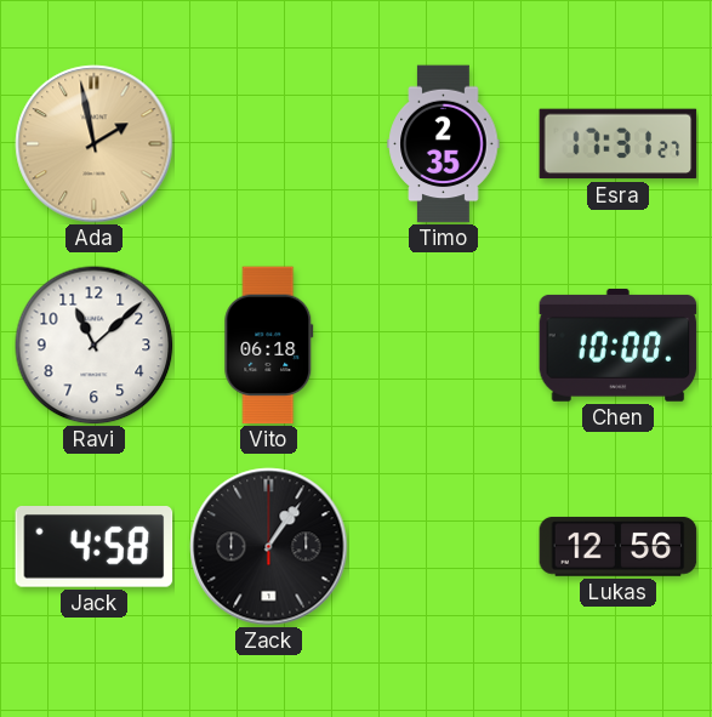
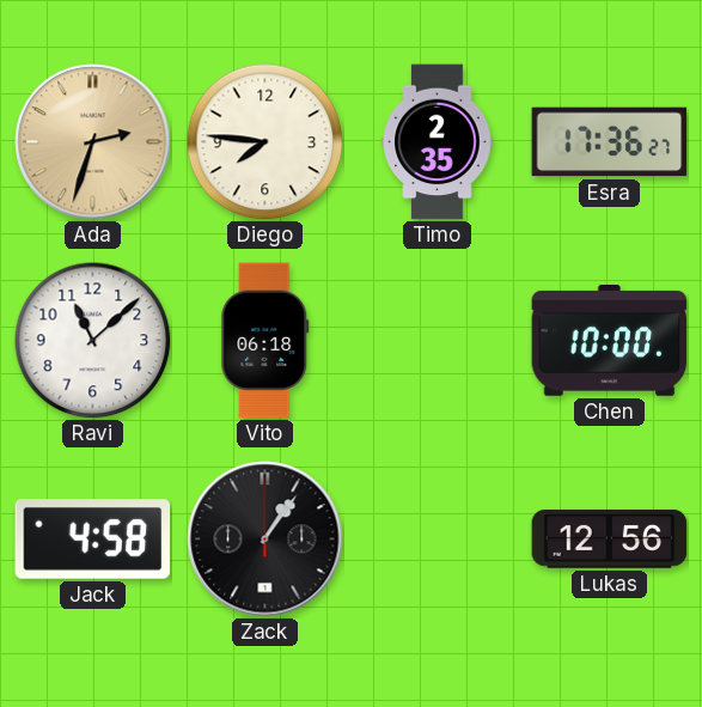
Ada: 1:58 -> 2:33
Diego: none -> 7:46
Esra: 17:31 -> 17:36
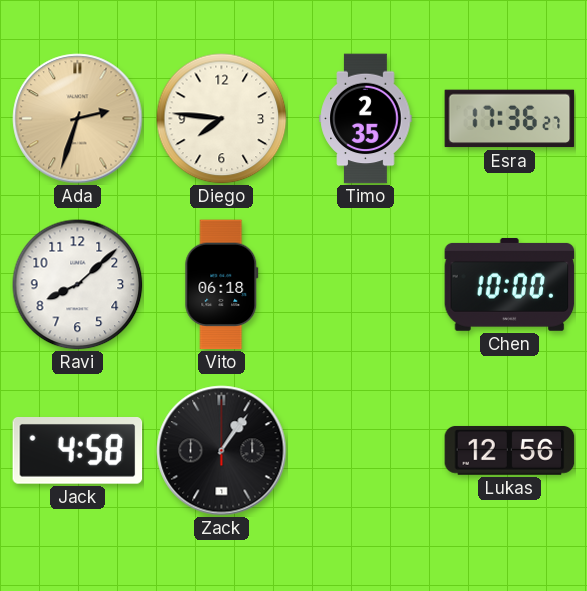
Ravi: 11:08 -> 8:08
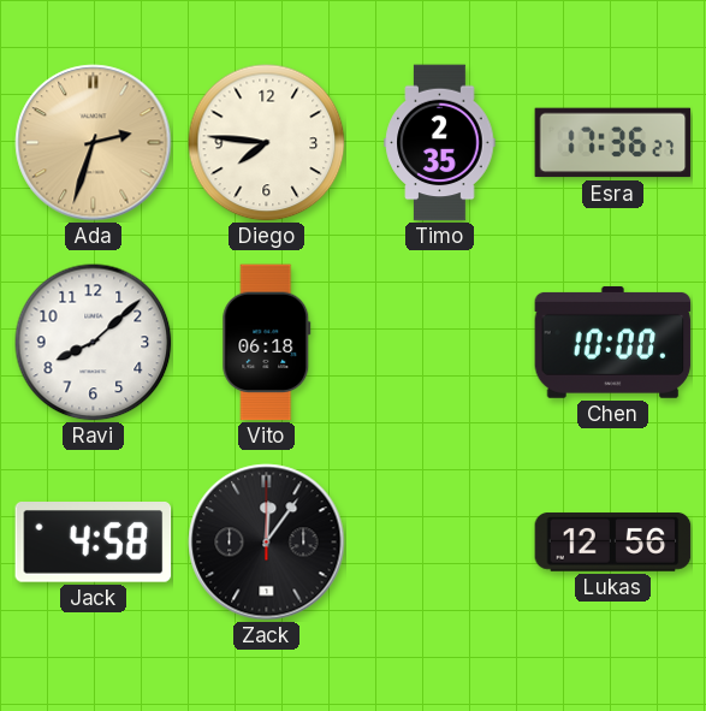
Zack: 1:06 -> 12:06
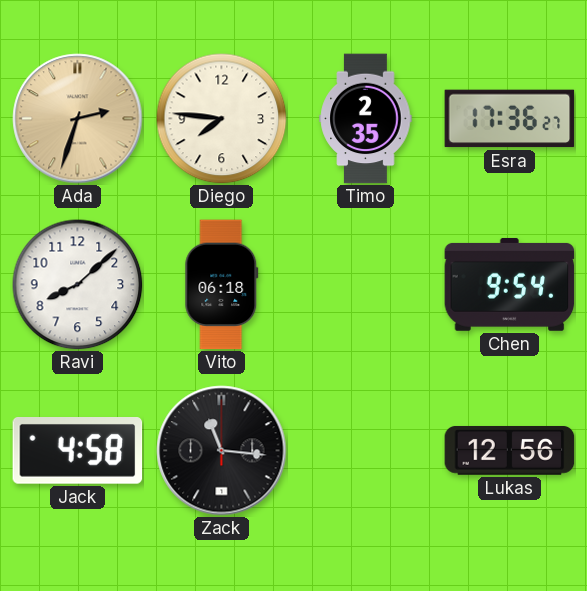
Chen: 10:00 -> 9:54
Zack: 12:06 -> 11:16
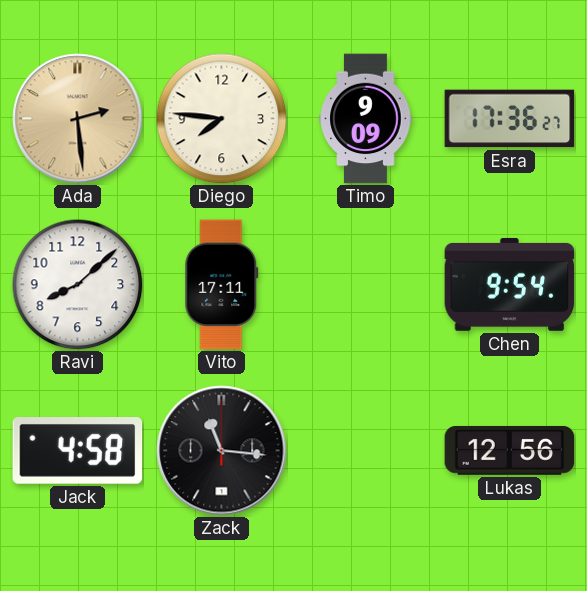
Ada: 2:33 -> 2:29
Timo: 2:35 -> 9:09
Vito: 06:18 -> 17:11
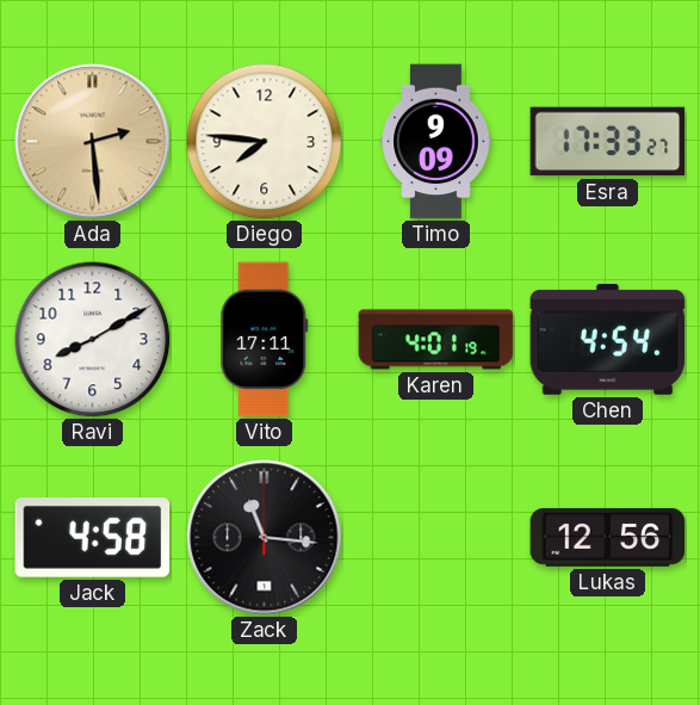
Esra: 17:36 -> 17:33
Ravi: 8:08 -> 8:10
Karen: none -> 4:01
Chen: 9:54 -> 4:54
